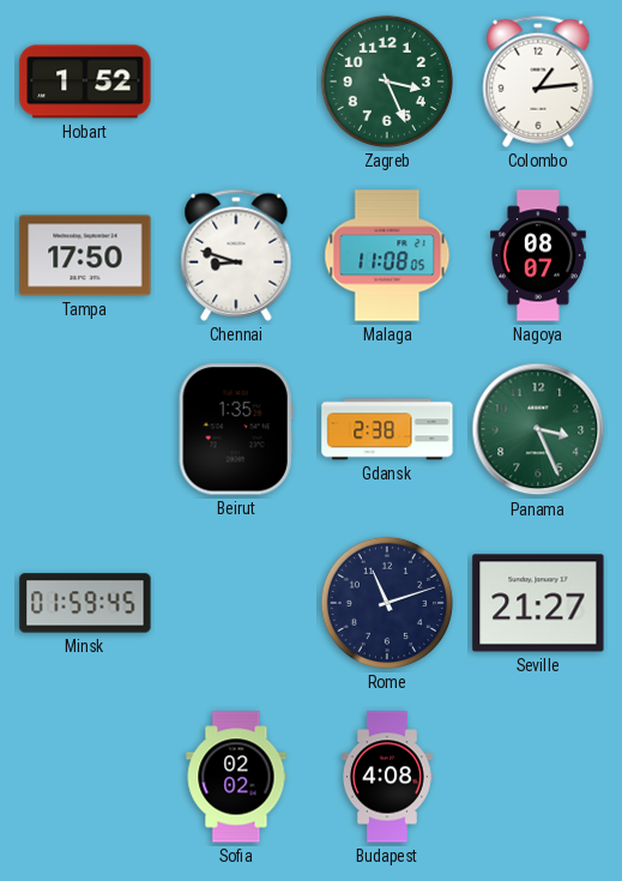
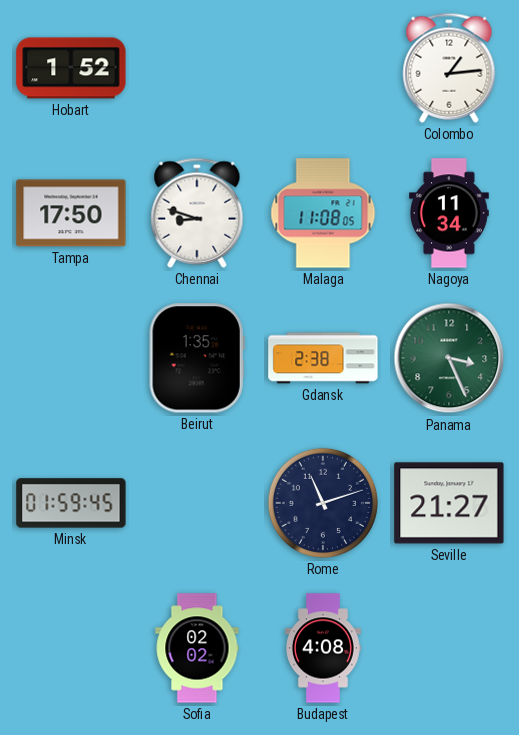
Zagreb: 3:26 -> none
Nagoya: 08:07 -> 11:34
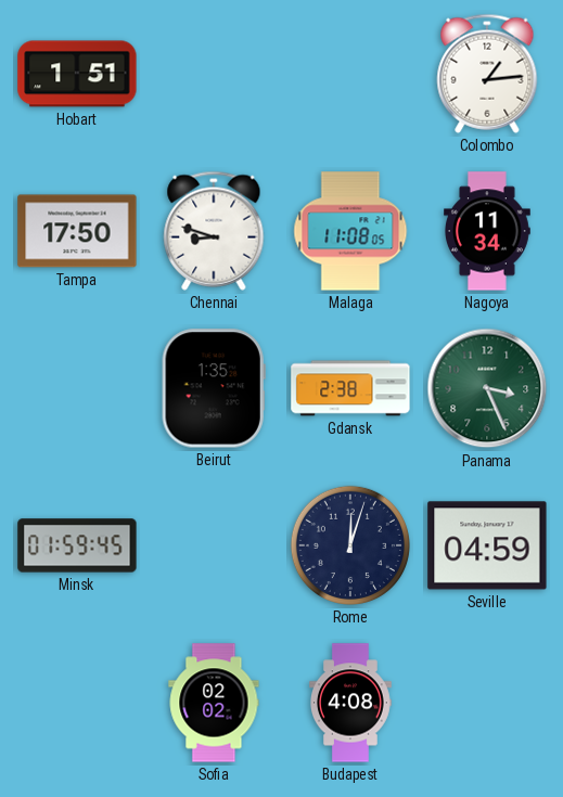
Hobart: 1:52 -> 1:51
Rome: 11:12 -> 12:03
Seville: 21:27 -> 04:59
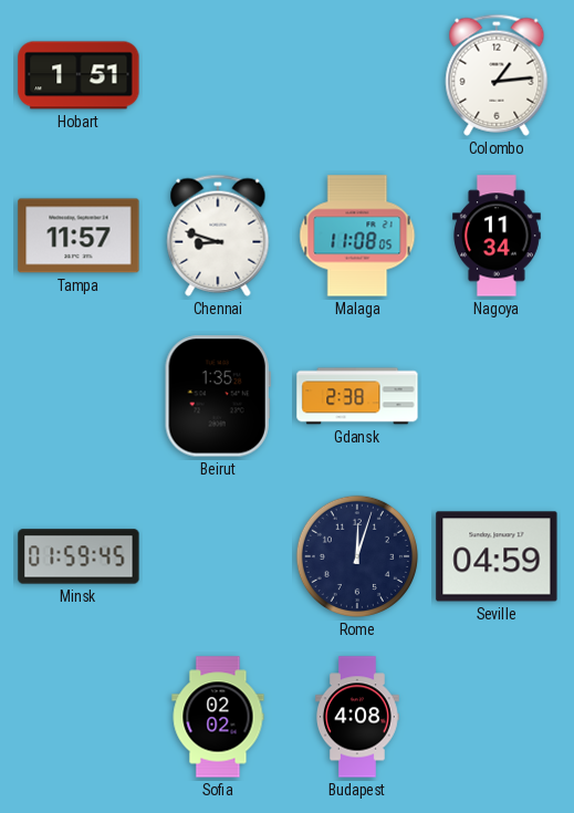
Tampa: 17:50 -> 11:57
Panama: 3:26 -> none
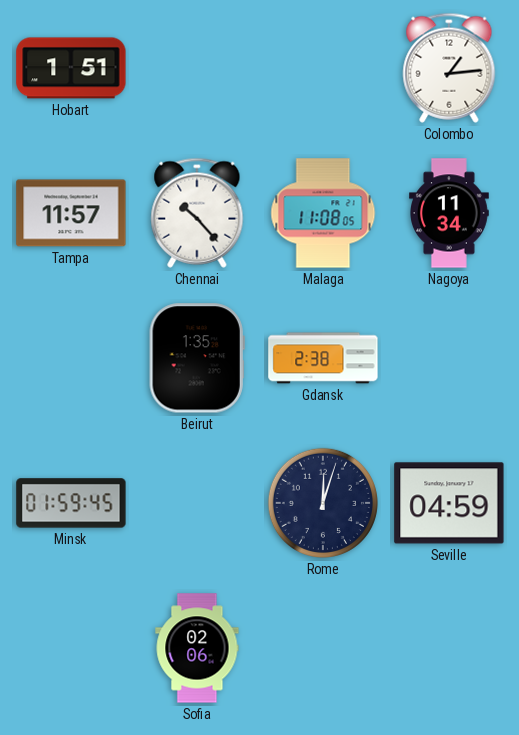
Chennai: 8:48 -> 10:23
Sofia: 02:02 -> 02:06
Budapest: 4:08 -> none
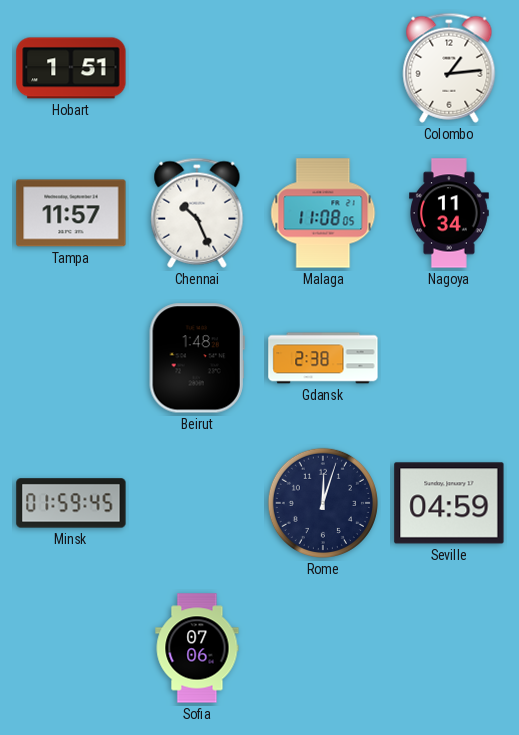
Chennai: 10:23 -> 10:26
Beirut: 1:35 -> 1:48
Sofia: 02:06 -> 07:06
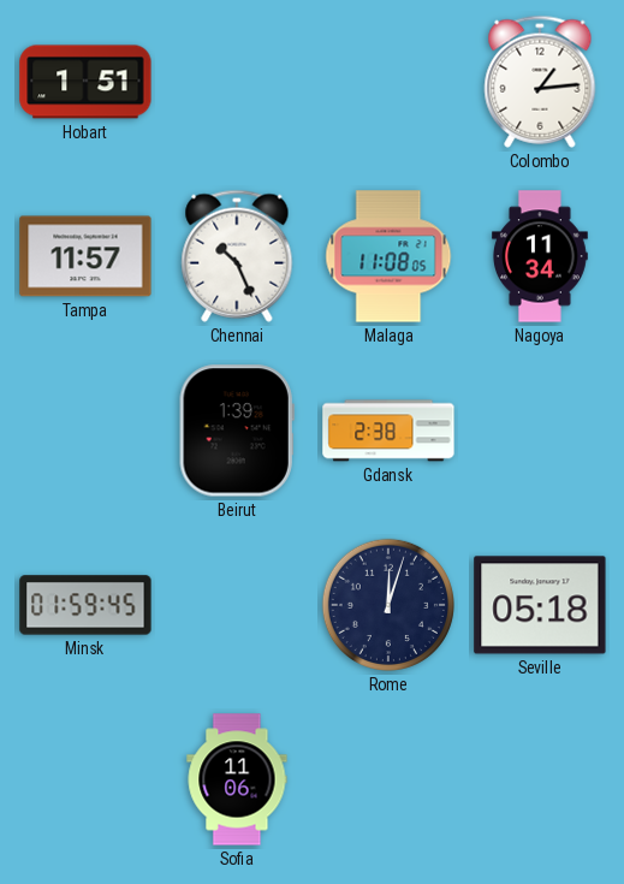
Beirut: 1:48 -> 1:39
Seville: 04:59 -> 05:18
Sofia: 07:06 -> 11:06
